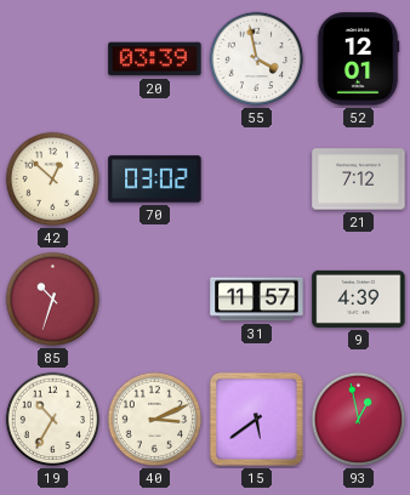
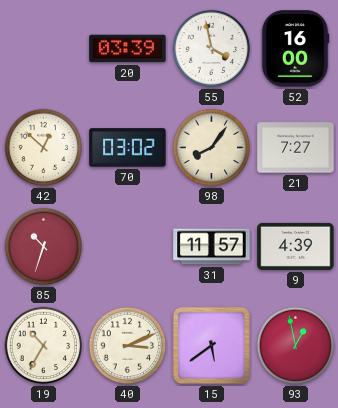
52: 12:01 -> 16:00
98: none -> 8:06
21: 7:12 -> 7:27
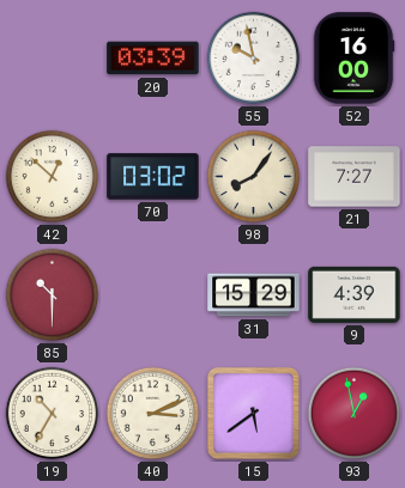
55: 3:58 -> 9:58
85: 10:33 -> 10:30
31: 11:57 -> 15:29
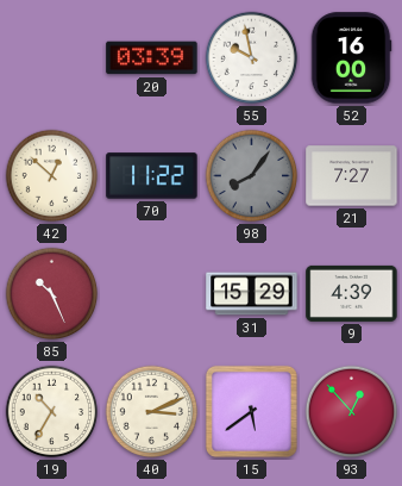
70: 03:02 -> 11:22
98 dial: cream -> grey
85: 10:30 -> 10:26
93: 12:58 -> 12:53
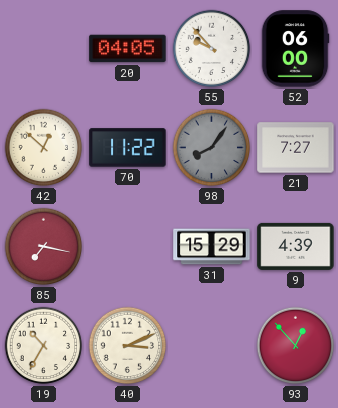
20: 03:39 -> 04:05
55: 9:58 -> 9:53
52: 16:00 -> 06:00
85: 10:26 -> 7:17
15: 5:39 -> none
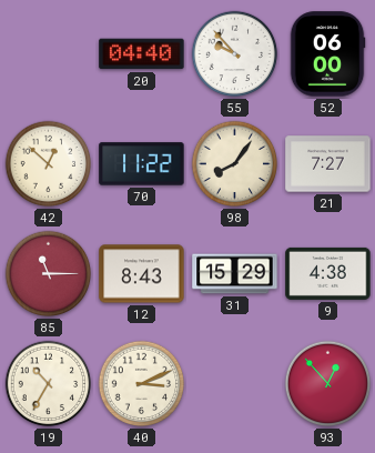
20: 04:05 -> 04:40
98 dial: grey -> cream
85: 7:17 -> 11:15
12: none -> 8:43
9: 4:39 -> 4:38
